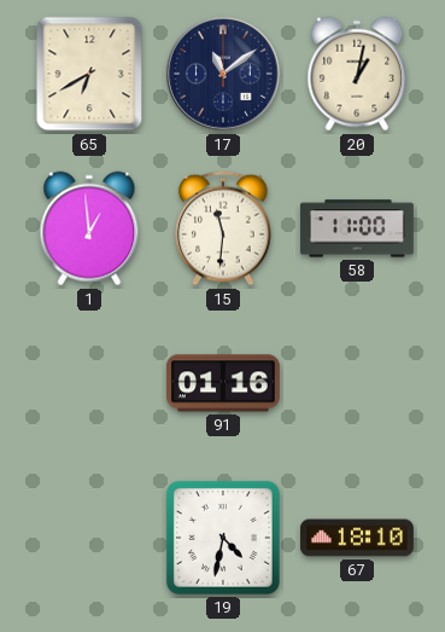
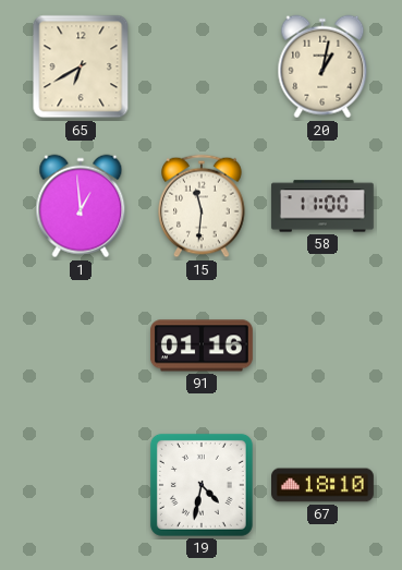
17: 11:09 -> none
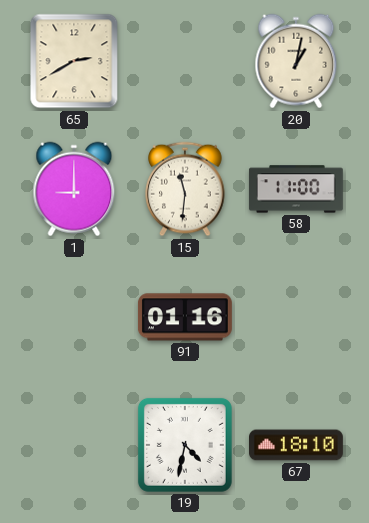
65: 6:40 -> 2:40
1: 12:59 -> 9:00
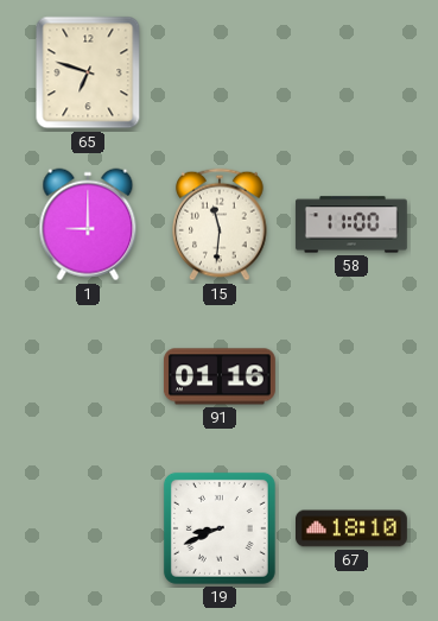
65: 2:40 -> 6:48
20: 1:02 -> none
19: 4:32 -> 8:41
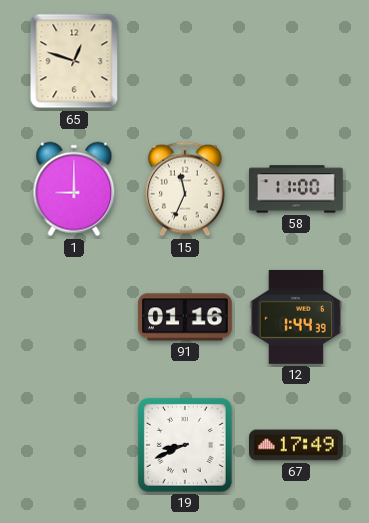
65: 6:48 -> 12:48
15: 11:31 -> 11:34
12: none -> 1:44
67: 18:10 -> 17:49
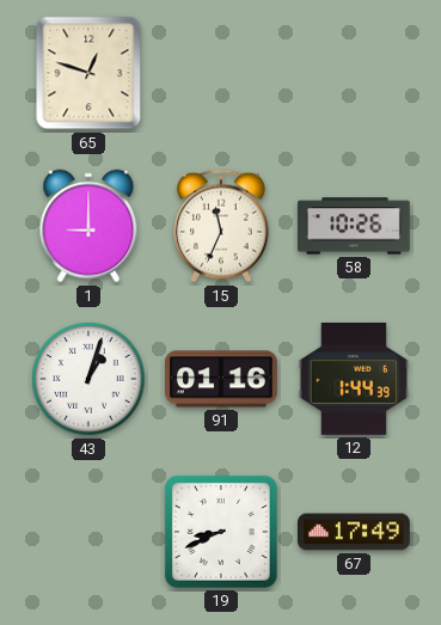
58: 11:00 -> 10:26
43: none -> 1:03
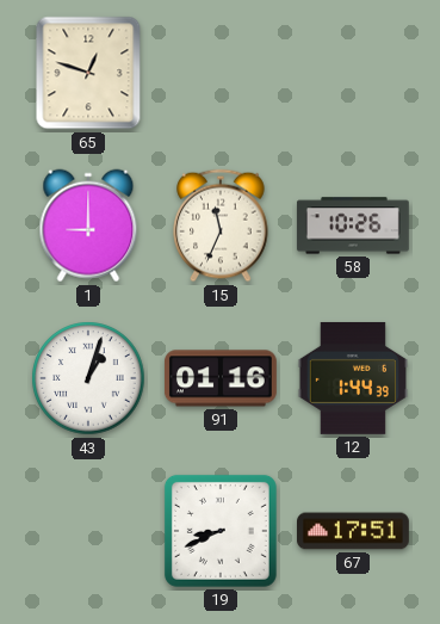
67: 17:49 -> 17:51
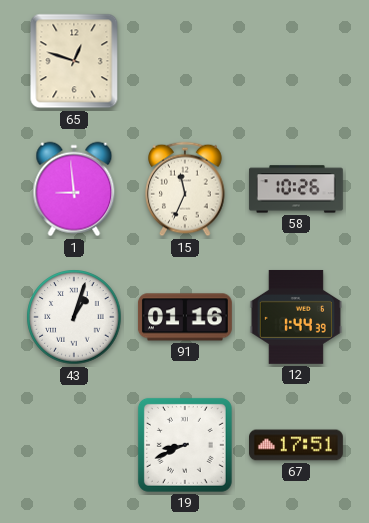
1: 9:00 -> 8:59
